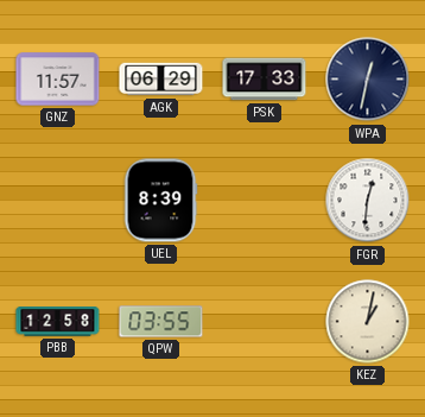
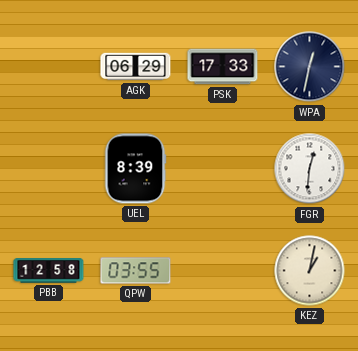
GNZ: 11:57 -> none
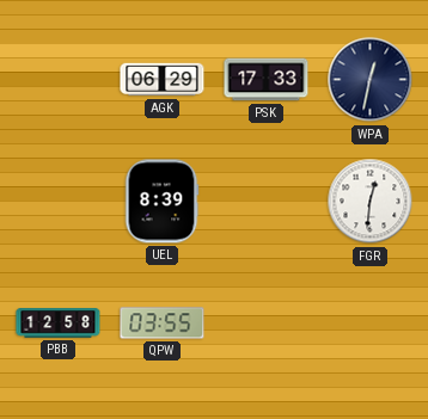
KEZ: 1:02 -> none
